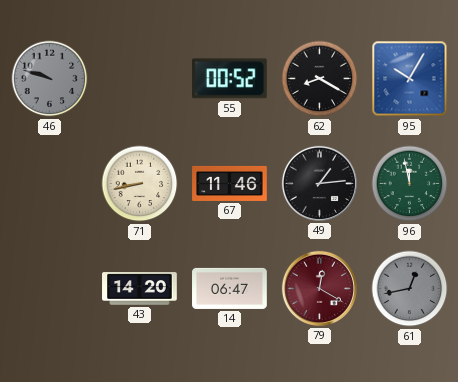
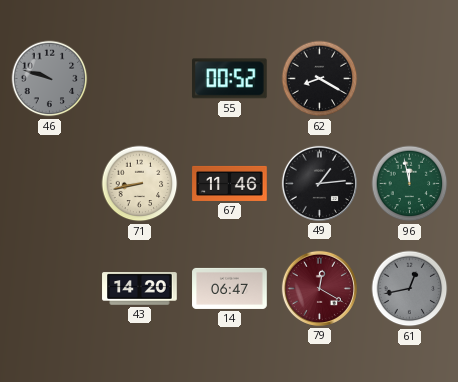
95: 10:05 -> none
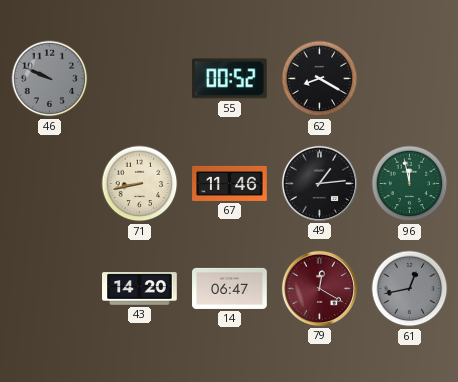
46: 9:48 -> 9:49
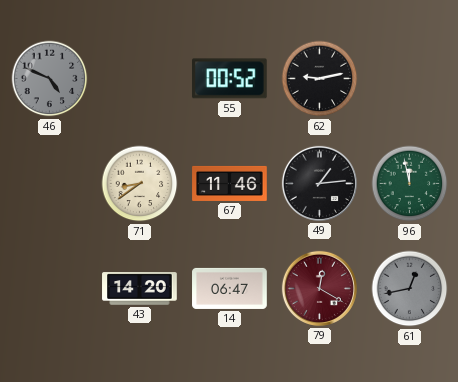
46: 9:49 -> 4:49
62: 8:20 -> 9:13
71: 8:43 -> 8:39
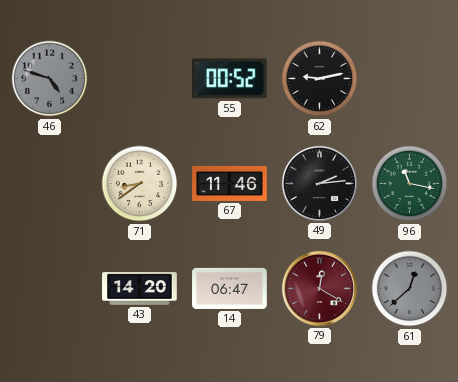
46: 4:49 -> 4:48
49: 1:14 -> 2:14
96: 11:58 -> 11:17
61: 12:43 -> 12:38
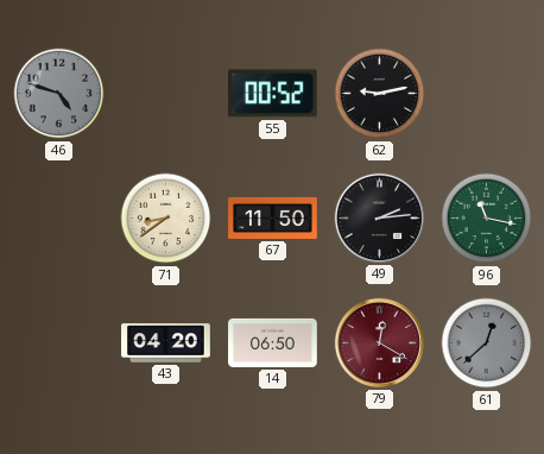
67: 11:46 -> 11:50
43: 14:20 -> 04:20
14: 06:47 -> 06:50
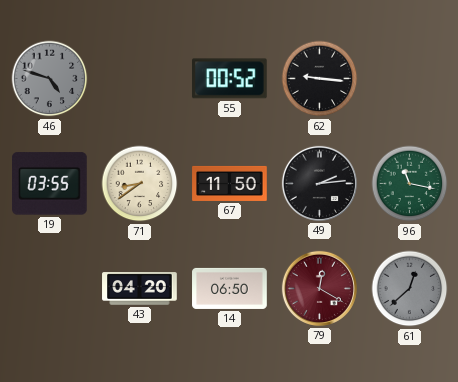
62: 9:13 -> 9:16
19: none -> 03:55
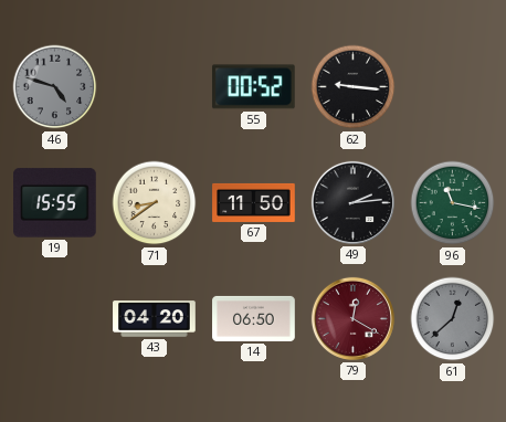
19: 03:55 -> 15:55
